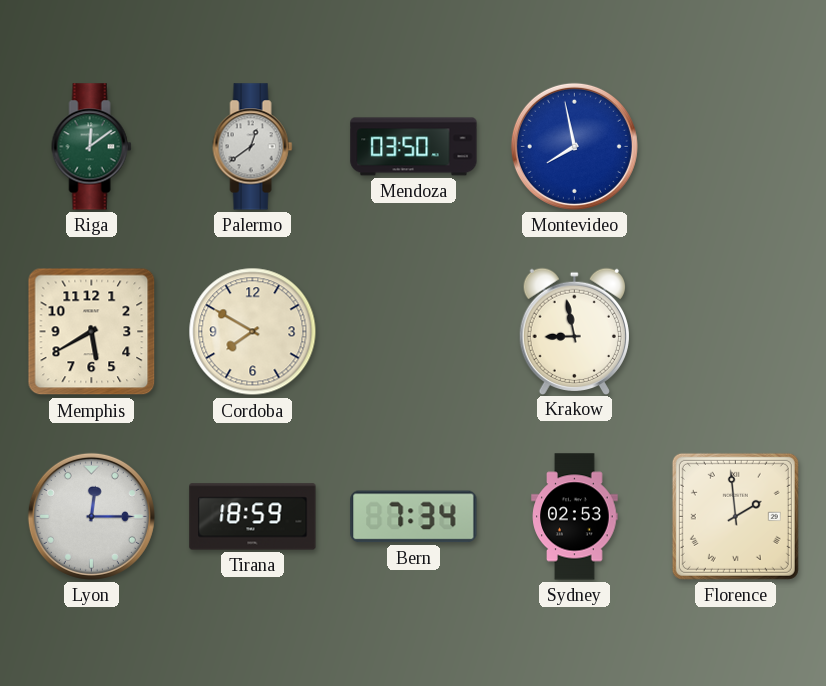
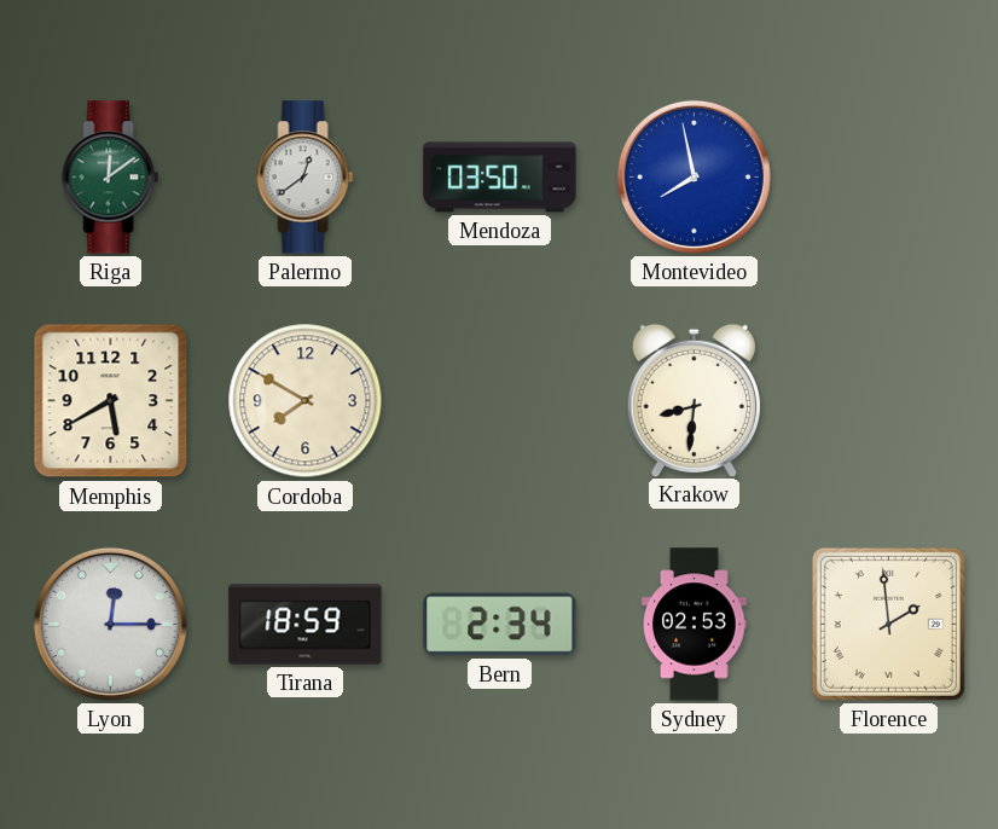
Krakow: 8:58 -> 8:31
Bern: 7:34 -> 2:34
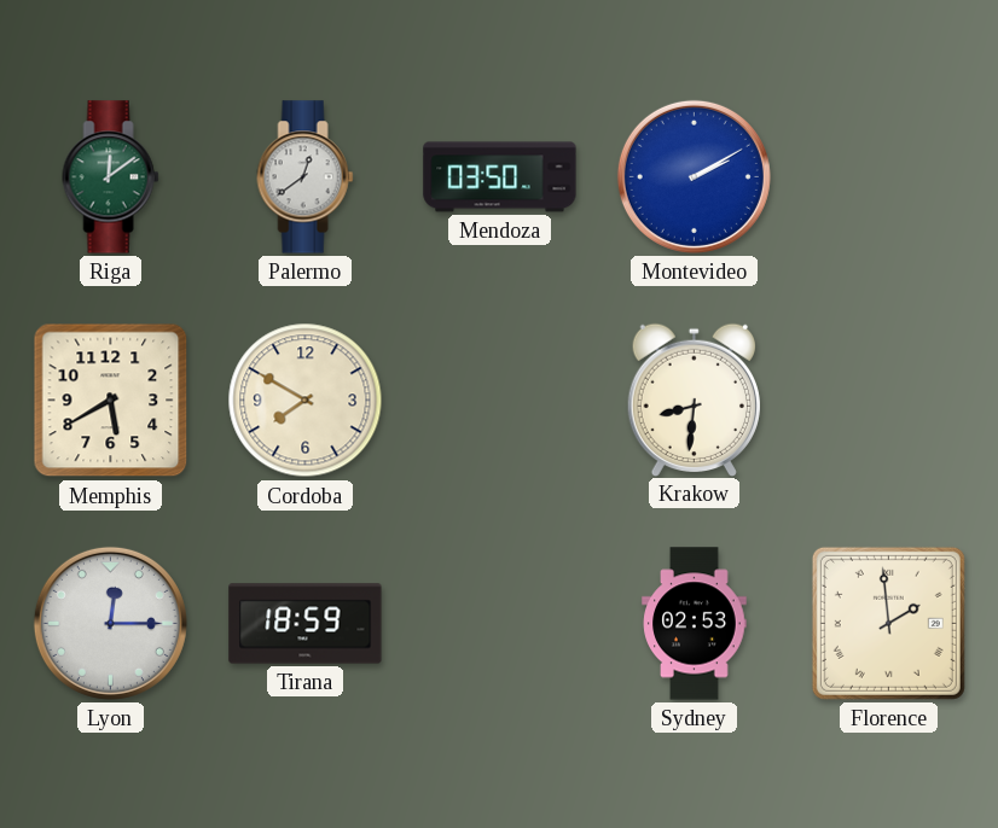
Montevideo: 7:58 -> 2:10
Bern: 2:34 -> none
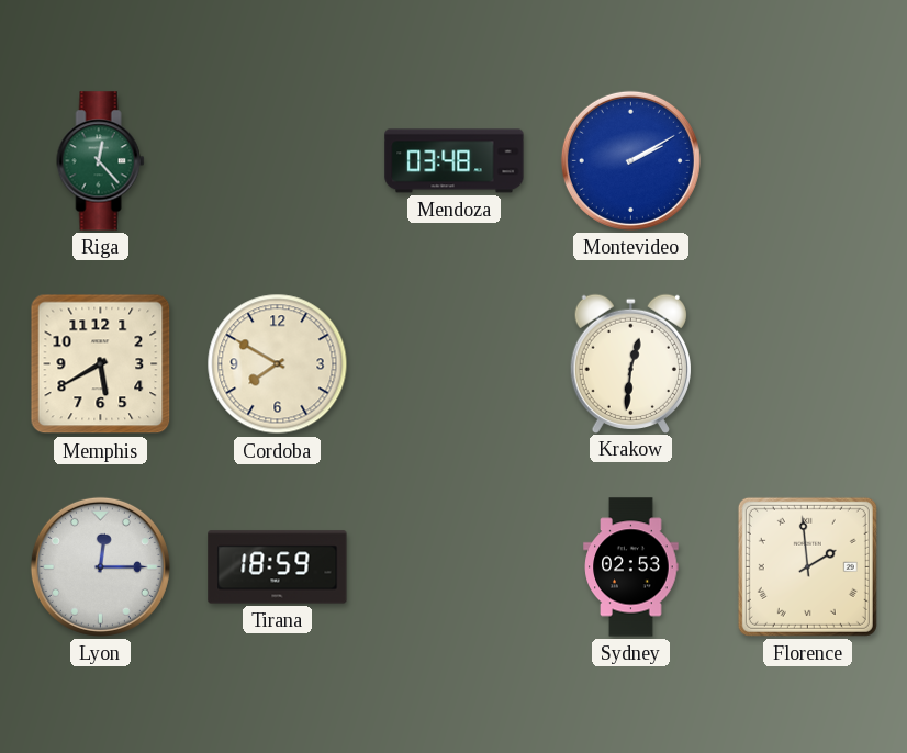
Riga: 12:09 -> 12:23
Palermo: 12:39 -> none
Mendoza: 03:50 -> 03:48
Krakow: 8:31 -> 12:31
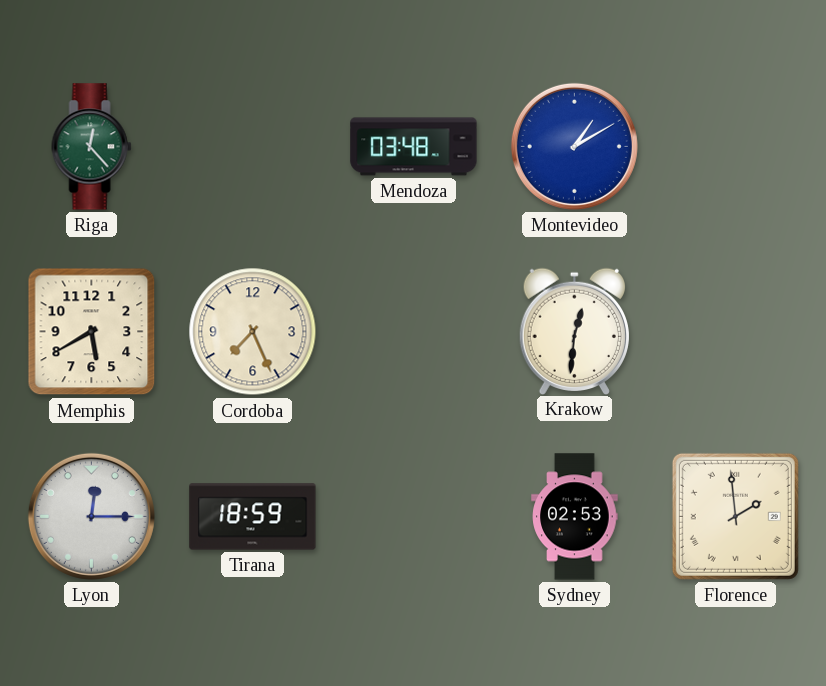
Montevideo: 2:10 -> 1:10
Cordoba: 7:50 -> 7:26
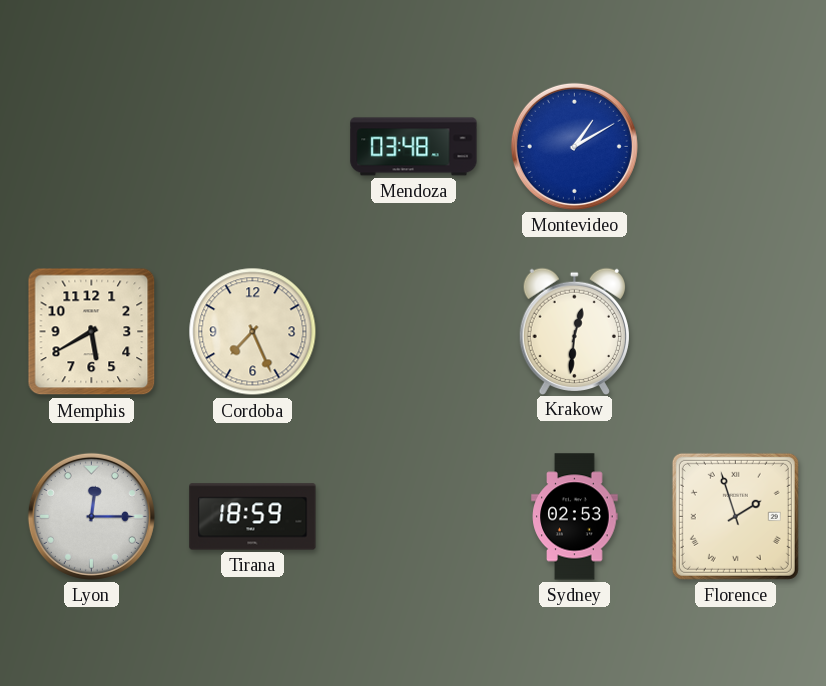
Riga: 12:23 -> none
Florence: 1:59 -> 1:57
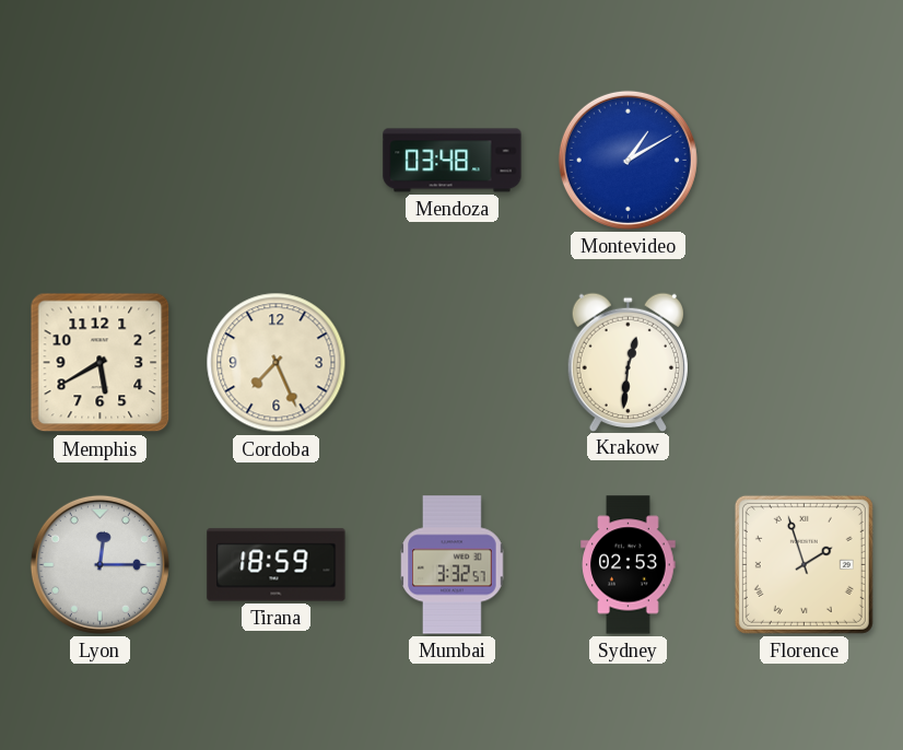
Mumbai: none -> 3:32
